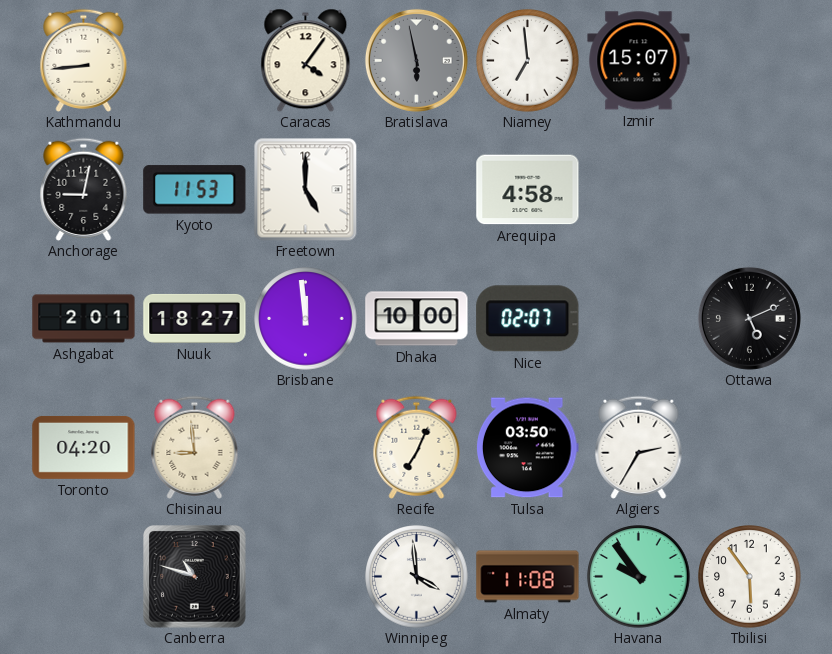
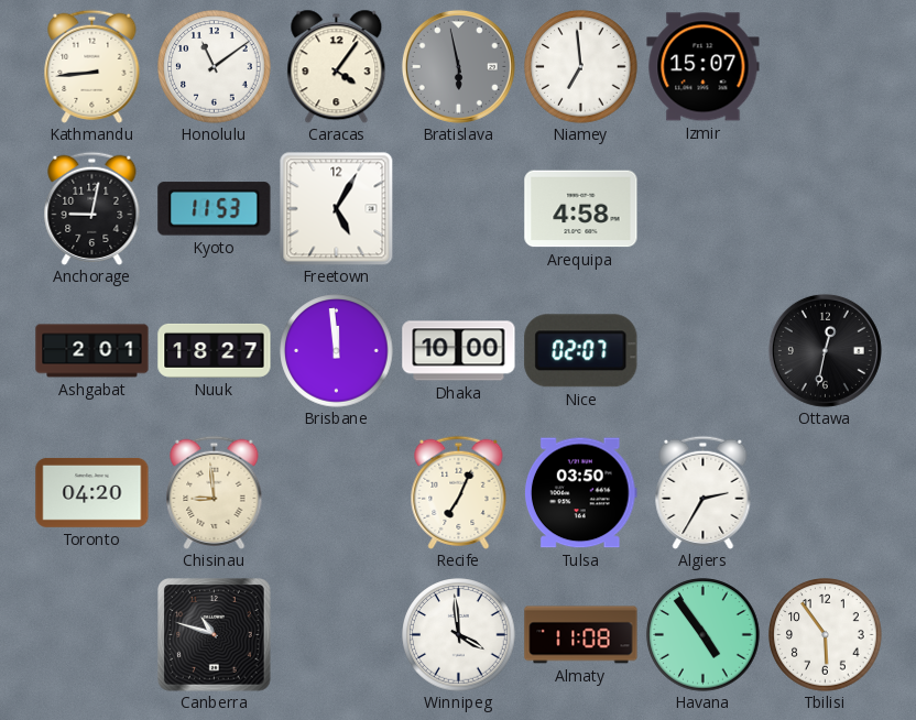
Honolulu: none -> 11:09
Freetown: 5:00 -> 5:05
Ottawa: 5:11 -> 12:32
Havana: 9:54 -> 4:54
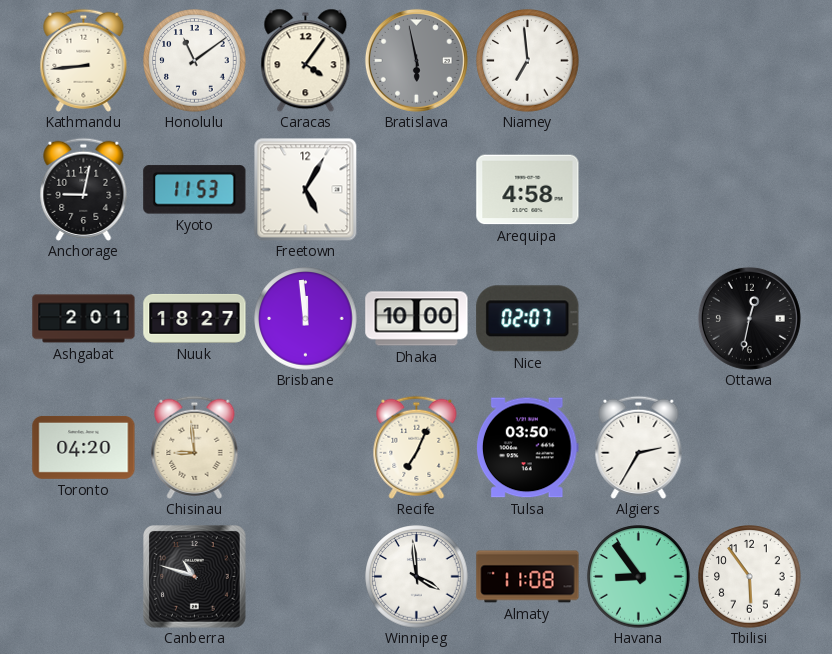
Izmir: 15:07 -> none
Havana: 4:54 -> 8:54
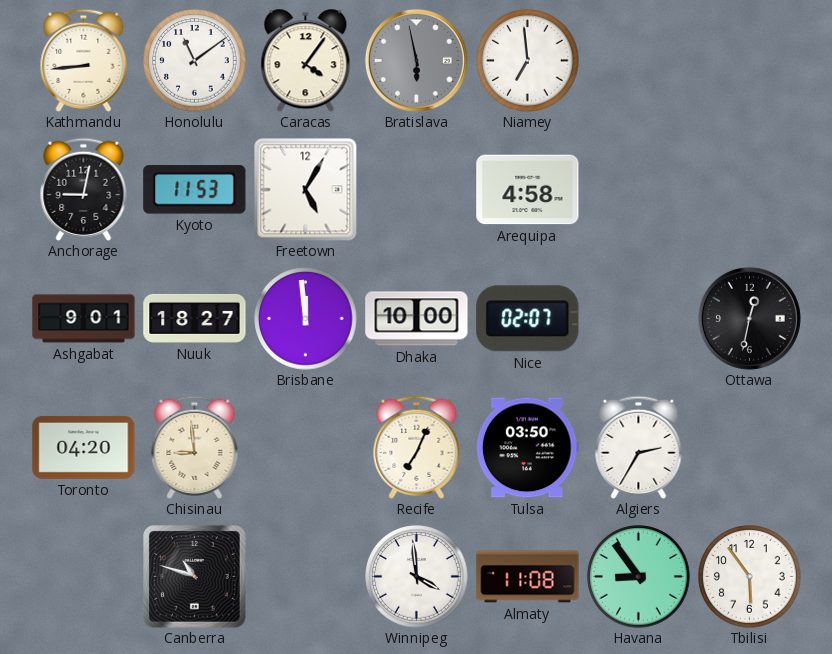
Ashgabat: 2:01 -> 9:01
